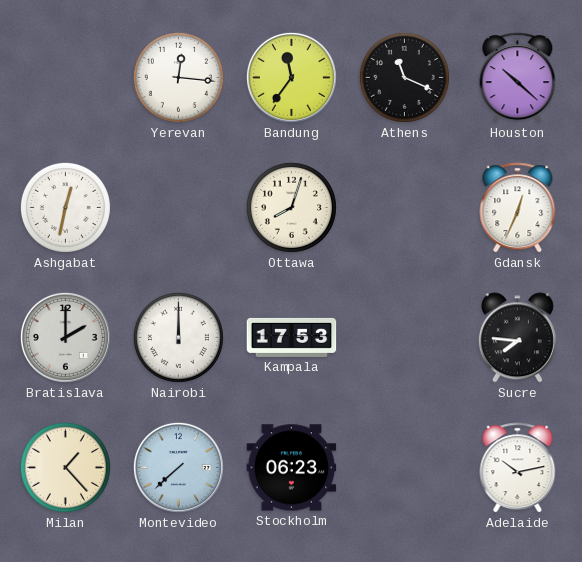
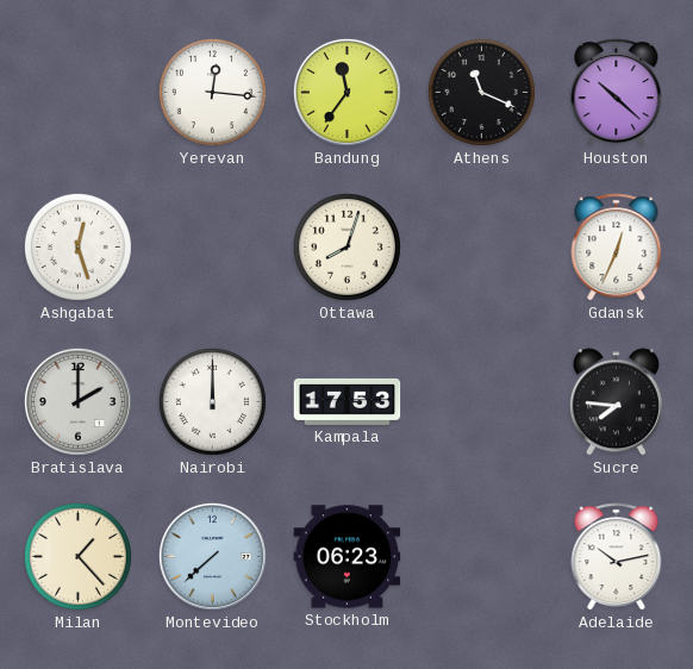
Ashgabat: 12:32 -> 12:27
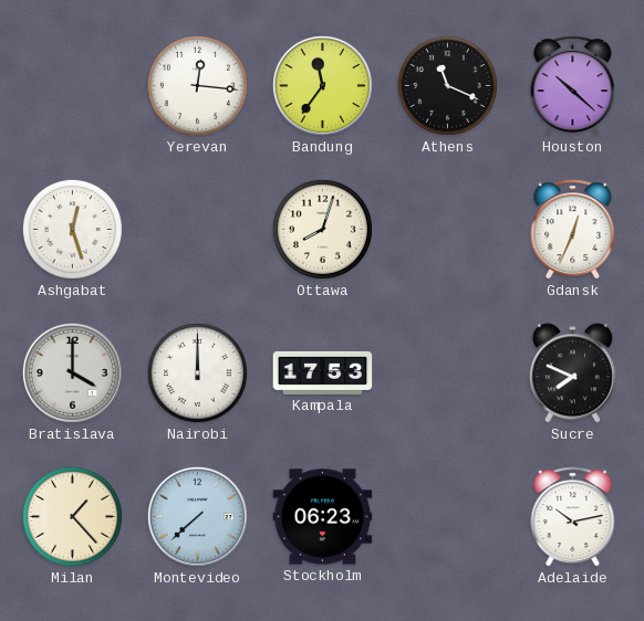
Bratislava: 2:00 -> 4:00
Sucre: 7:46 -> 7:49
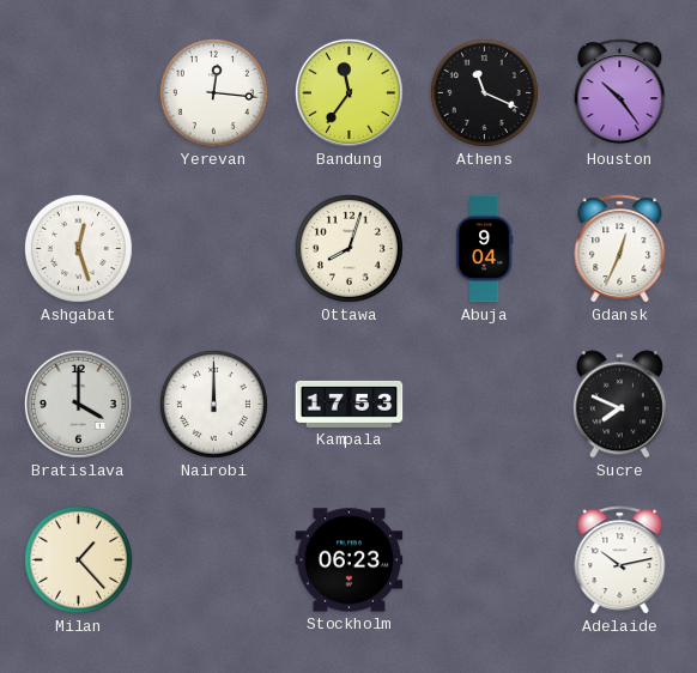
Houston: 10:22 -> 10:24
Abuja: none -> 9:04
Montevideo: 7:38 -> none
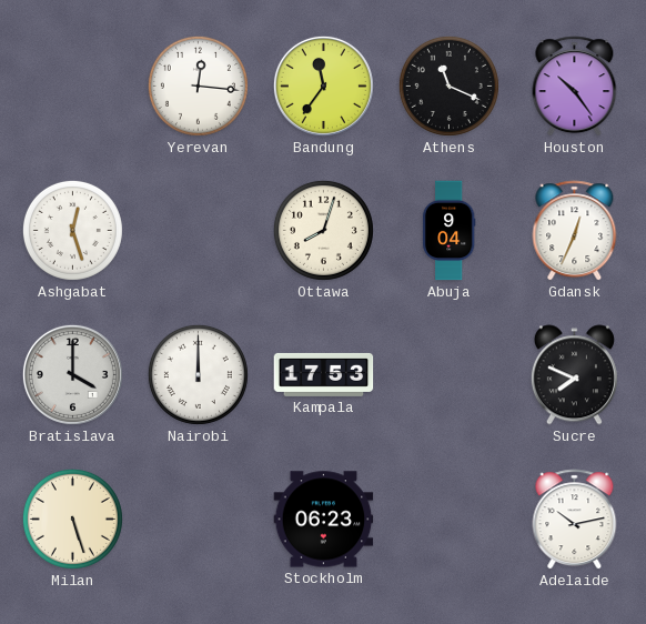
Milan: 1:23 -> 5:27
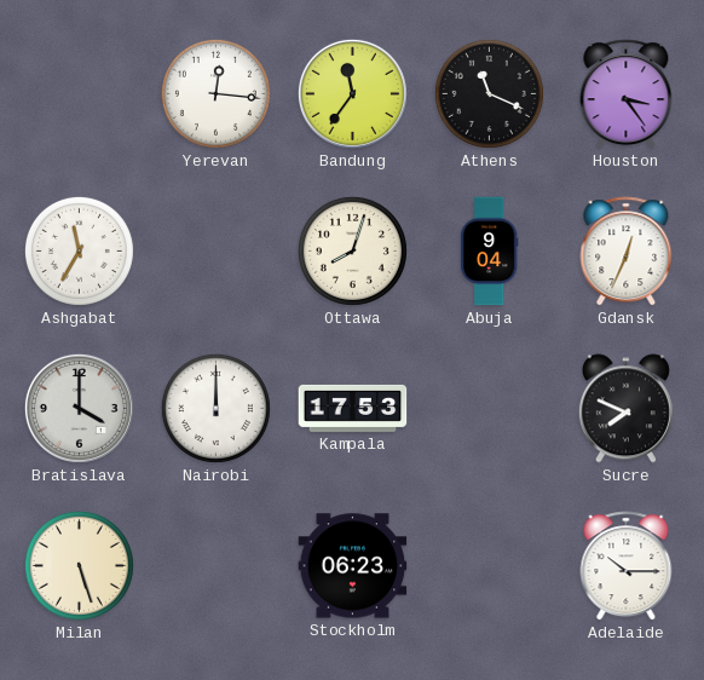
Houston: 10:24 -> 3:24
Ashgabat: 12:27 -> 11:35
Adelaide: 10:13 -> 10:15
